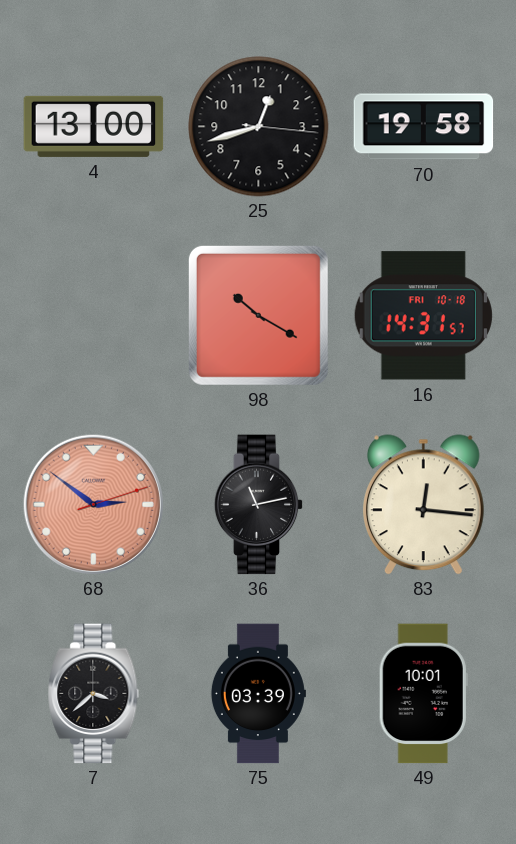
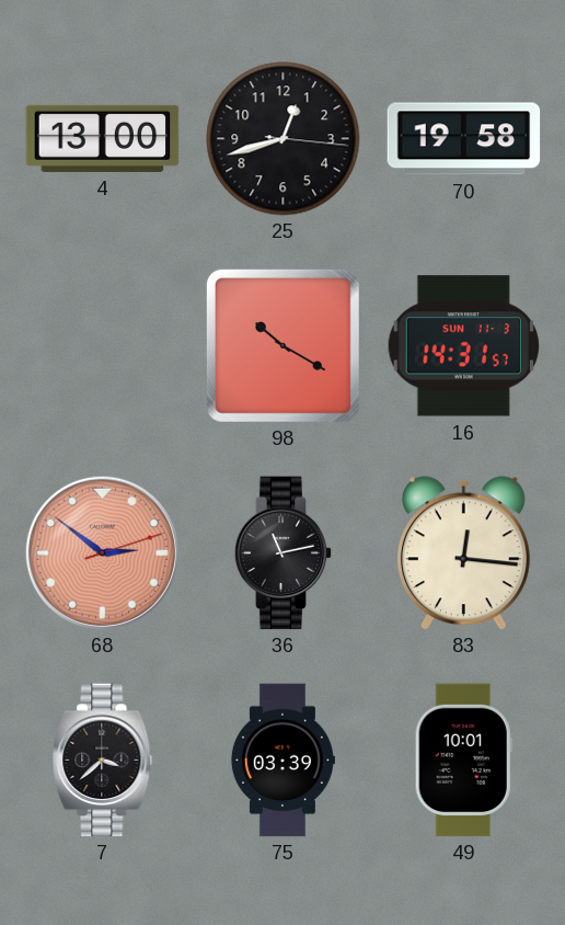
16 date: FRI 10-18 -> SUN 11-3
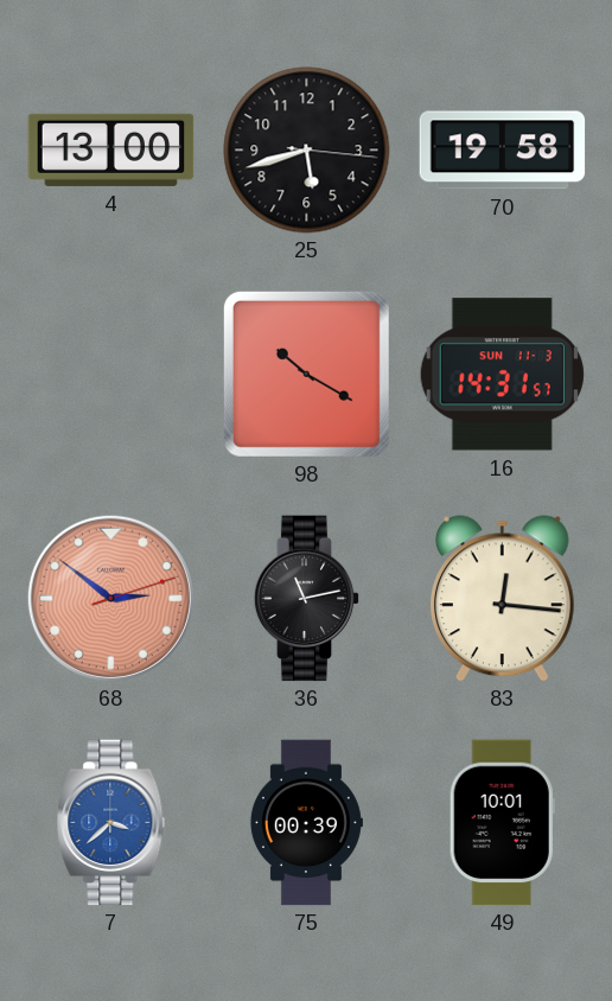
25: 12:42 -> 5:42
7 dial: black -> blue
75: 03:39 -> 00:39
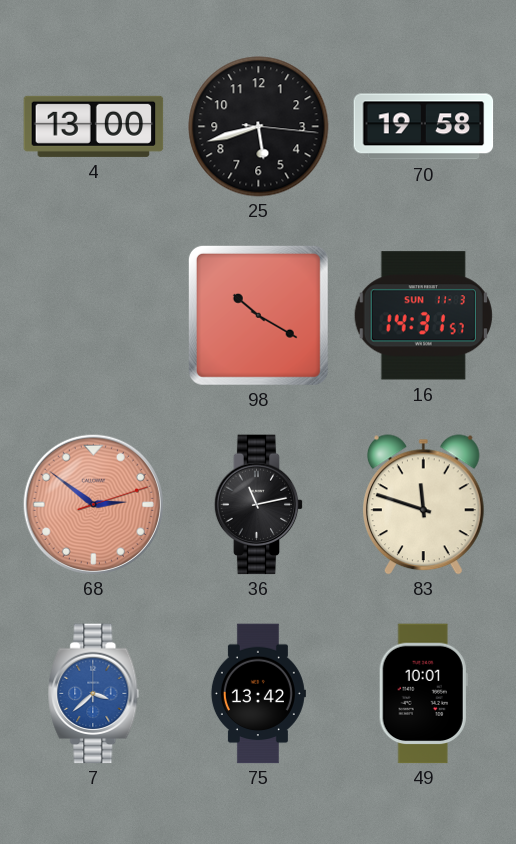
83: 12:16 -> 11:48
75: 00:39 -> 13:42
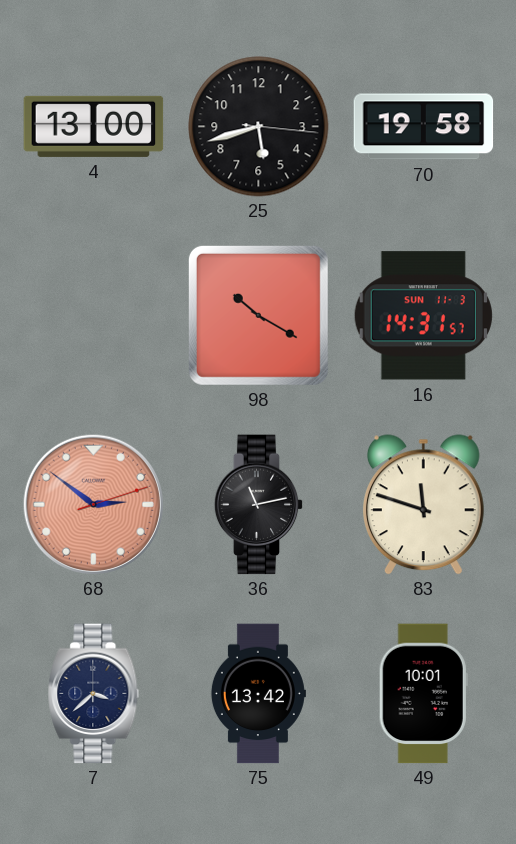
7 dial: blue -> navy
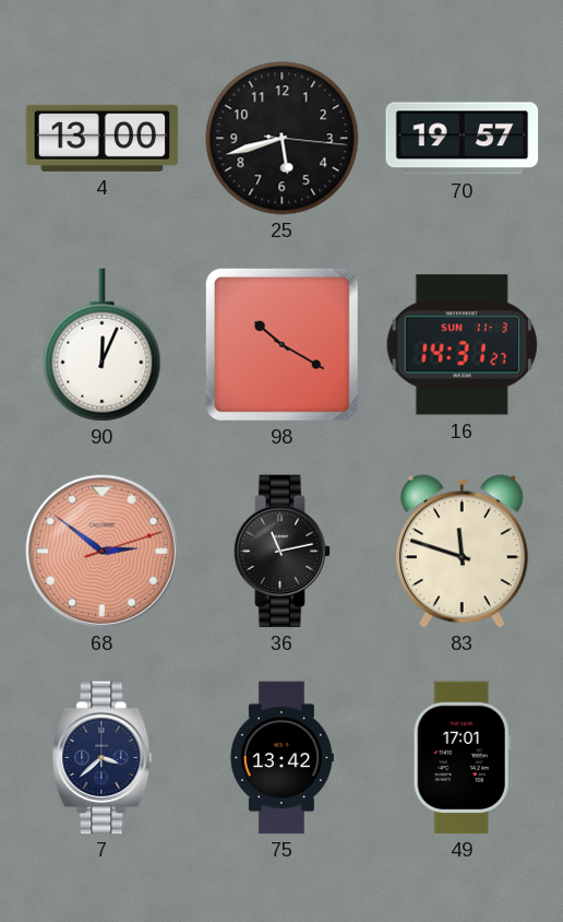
70: 19:58 -> 19:57
90: none -> 12:04
16: 14:31:57 -> 14:31:27
49: 10:01 -> 17:01
